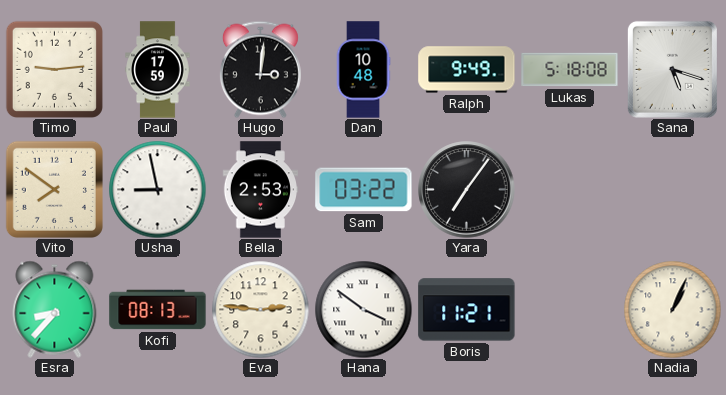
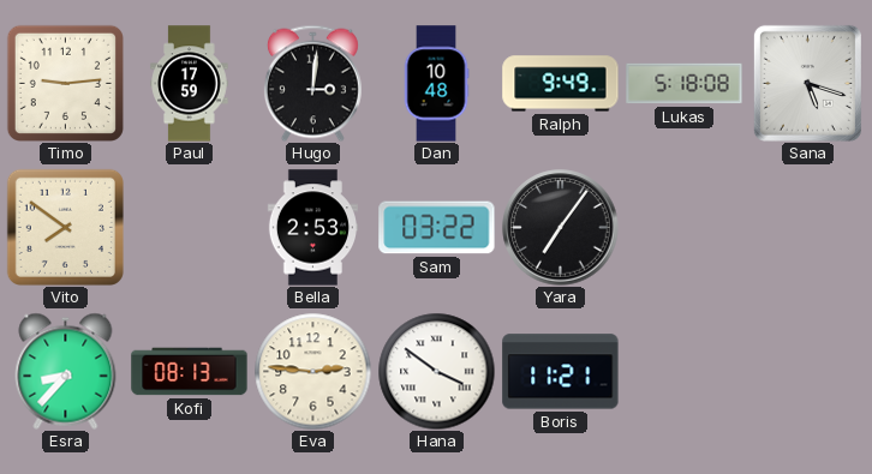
Usha: 8:58 -> none
Nadia: 1:04 -> none
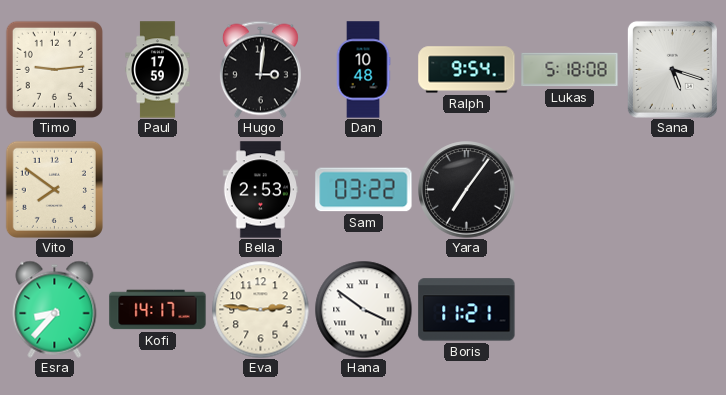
Ralph: 9:49 -> 9:54
Kofi: 08:13 -> 14:17
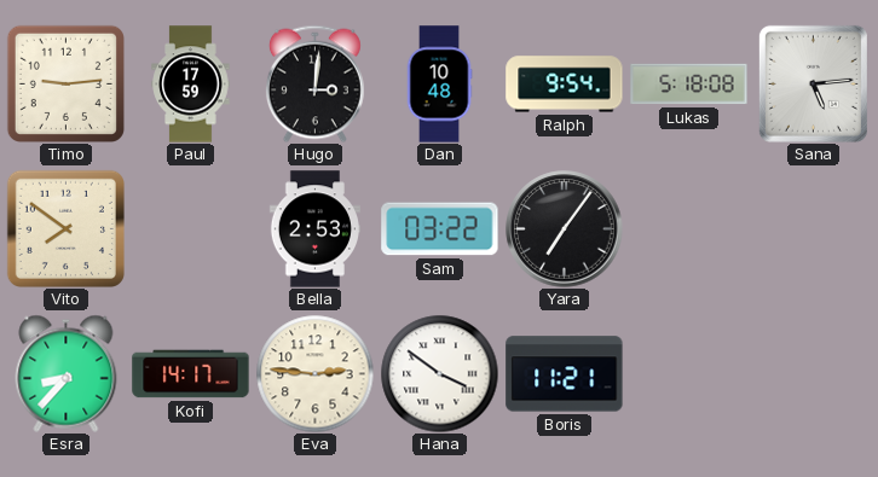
Sana: 5:18 -> 5:14
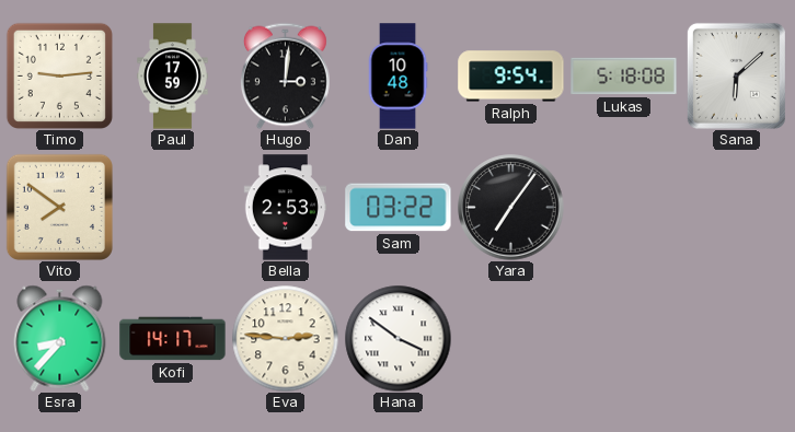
Sana: 5:14 -> 6:08
Boris: 11:21 -> none
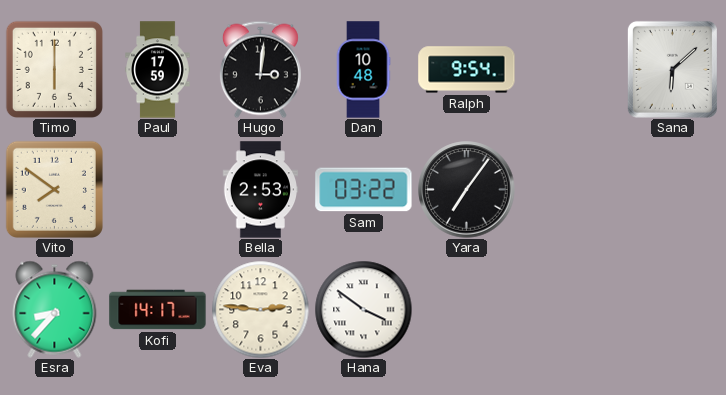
Timo: 9:14 -> 6:00
Lukas: 5:18 -> none
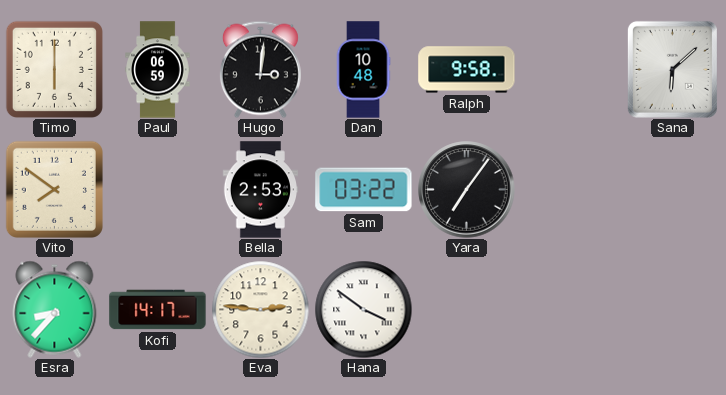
Paul: 17:59 -> 06:59
Ralph: 9:54 -> 9:58
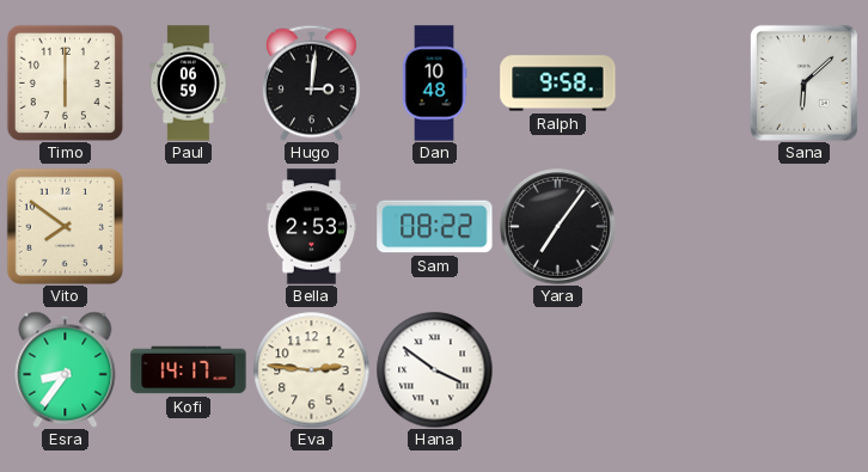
Sam: 03:22 -> 08:22
Esra: 8:37 -> 8:36
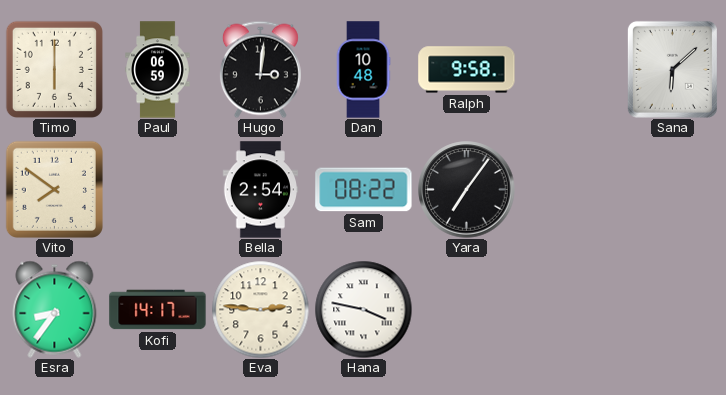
Bella: 2:53 -> 2:54
Hana: 3:51 -> 3:47
